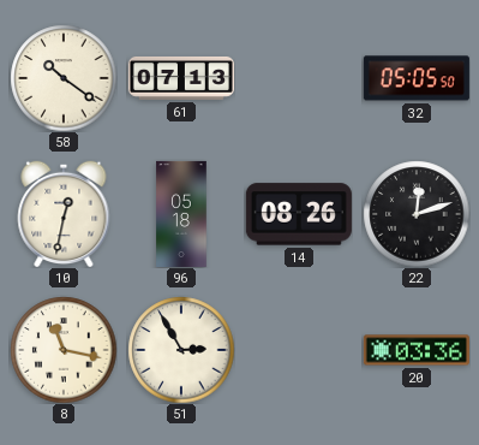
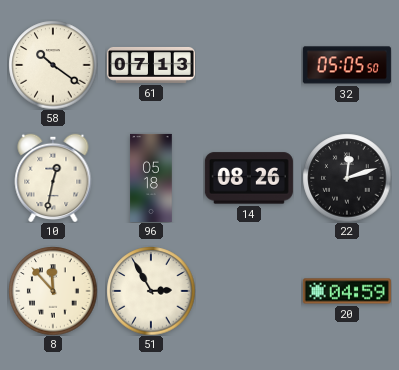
8: 11:17 -> 11:53
20: 03:36 -> 04:59
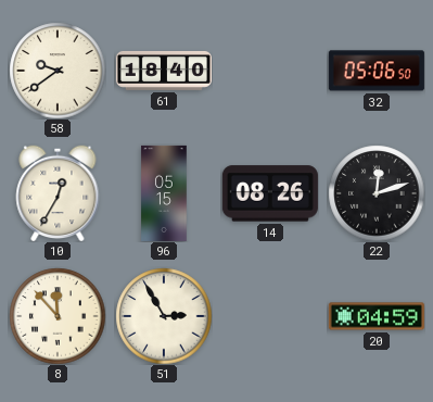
58: 10:21 -> 9:39
61: 07:13 -> 18:40
32: 05:05 -> 05:06
10: 12:32 -> 12:35
96: 05:18 -> 05:15
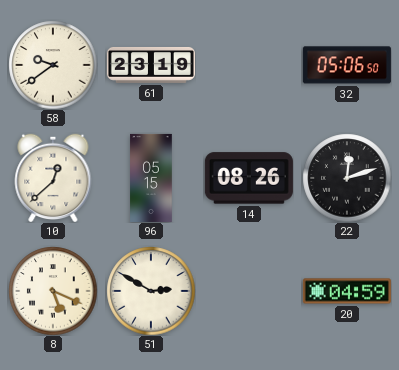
61: 18:40 -> 23:19
10: 12:35 -> 12:38
8: 11:53 -> 5:19
51: 2:55 -> 2:50
